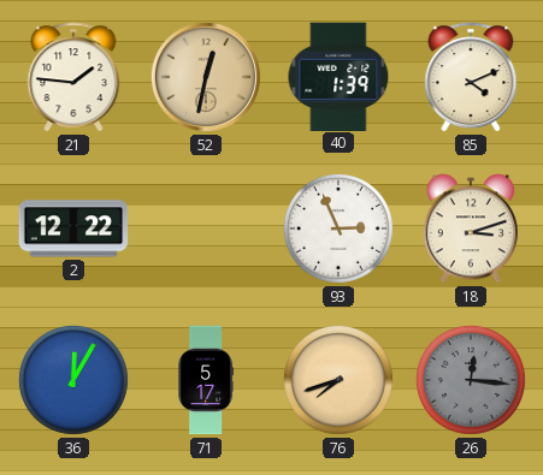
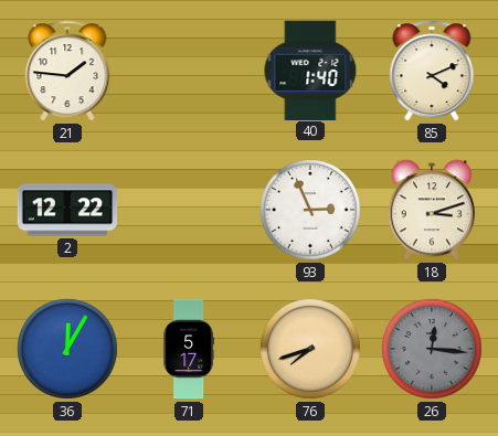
52: 12:32 -> none
40: 1:39 -> 1:40
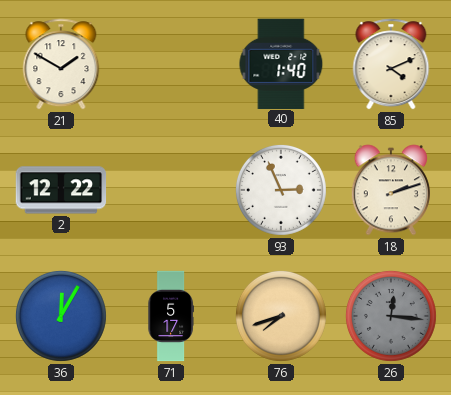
21: 1:46 -> 1:50
18: 3:12 -> 2:12
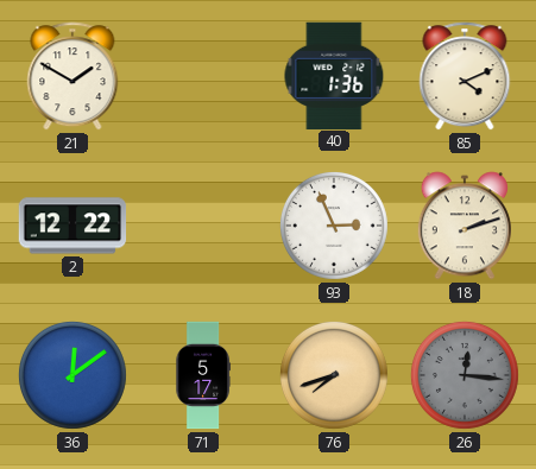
40: 1:40 -> 1:36
36: 12:05 -> 12:09
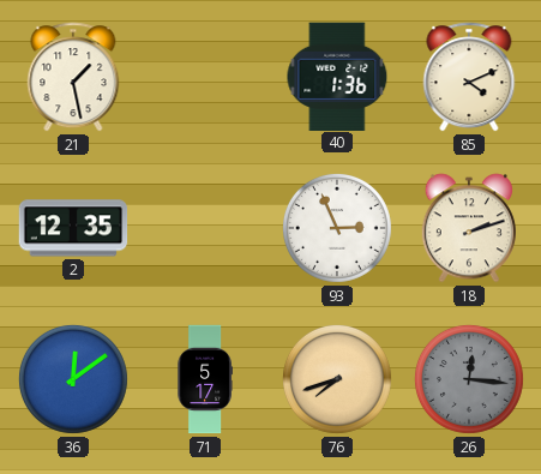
21: 1:50 -> 1:28
2: 12:22 -> 12:35
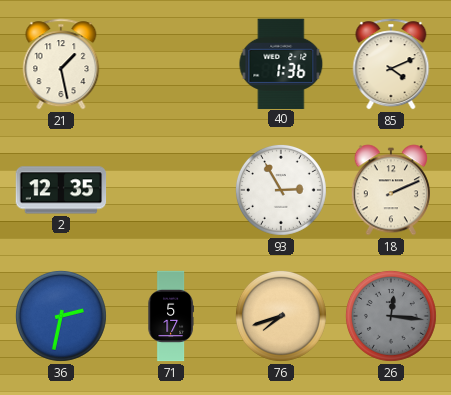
93: 2:56 -> 2:55
18: 2:12 -> 2:11
36: 12:09 -> 2:32
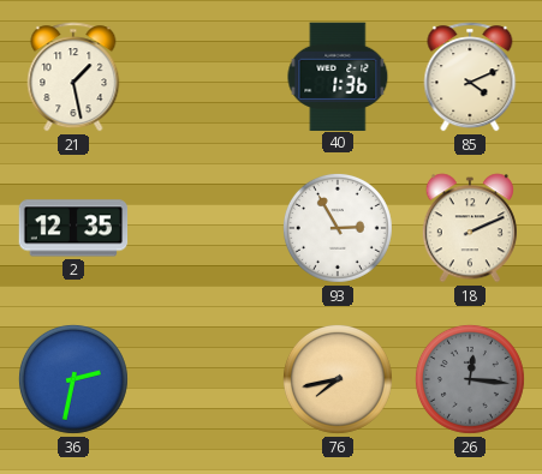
71: 5:17 -> none
76: 7:42 -> 7:43
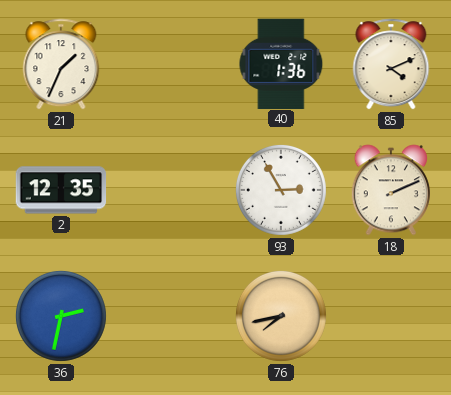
21: 1:28 -> 1:34
26: 12:16 -> none
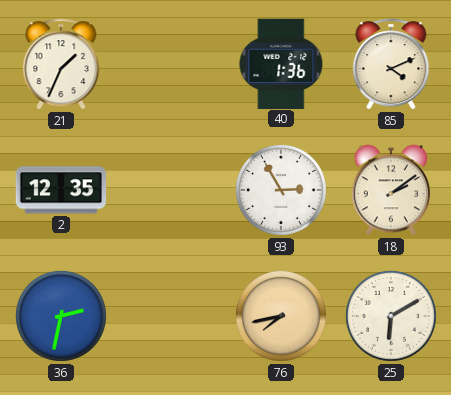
18: 2:11 -> 2:09
25: none -> 6:10
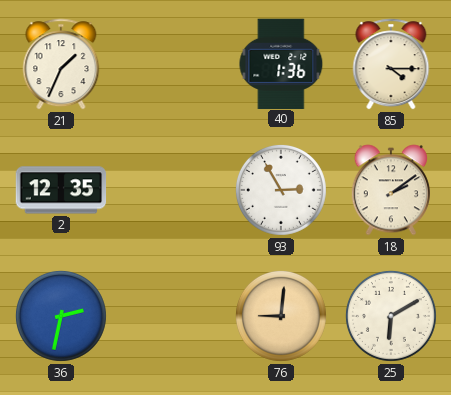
85: 4:11 -> 4:15
76: 7:43 -> 9:01
